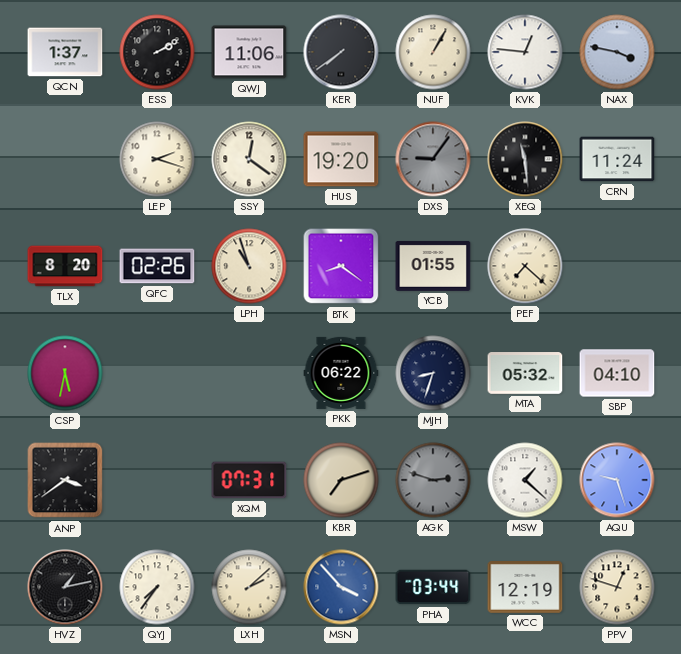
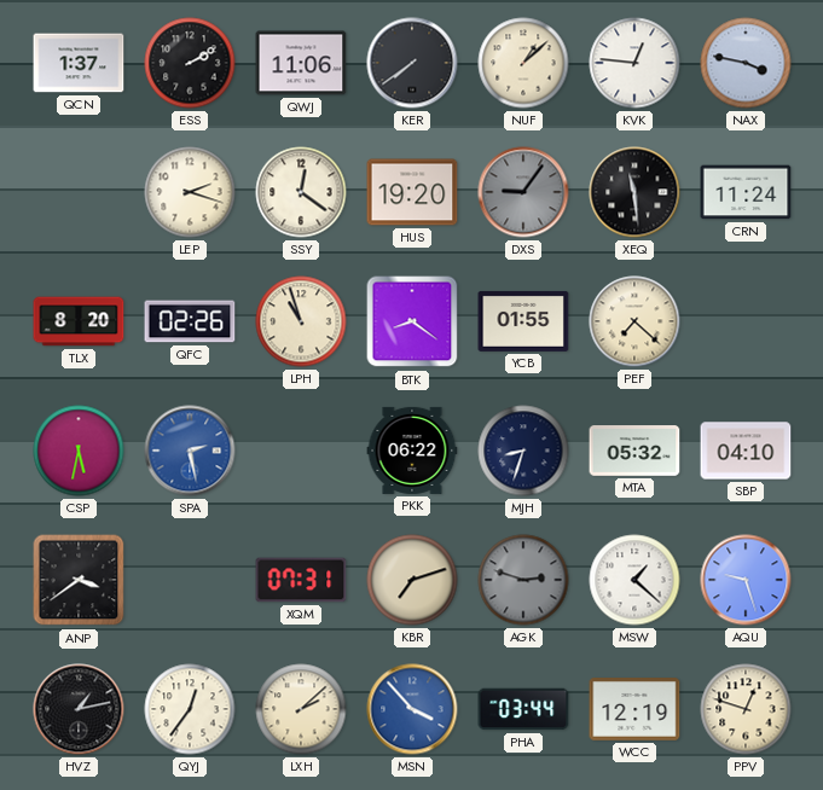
NUF: 1:05 -> 1:08
SPA: none -> 2:28
QYJ: 7:36 -> 12:36
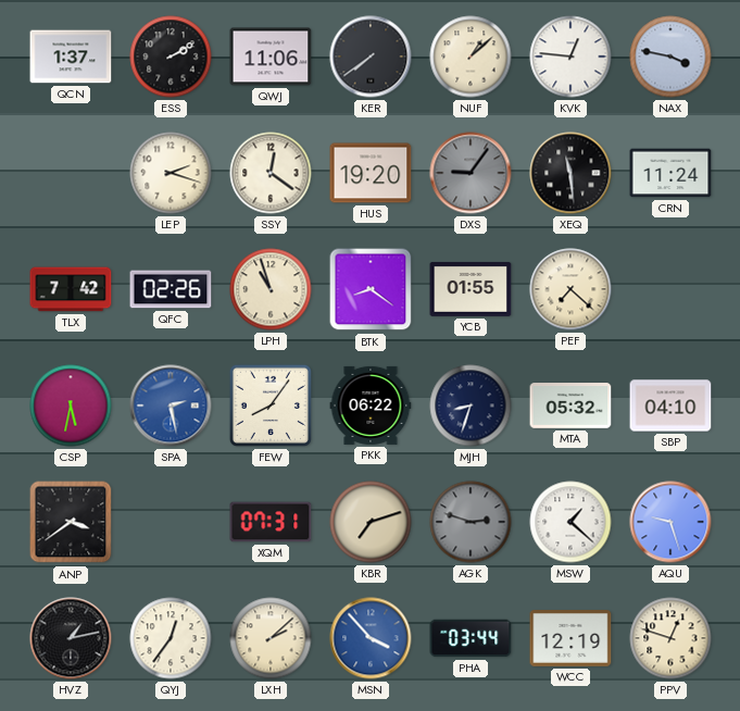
TLX: 8:20 -> 7:42
FEW: none -> 8:06
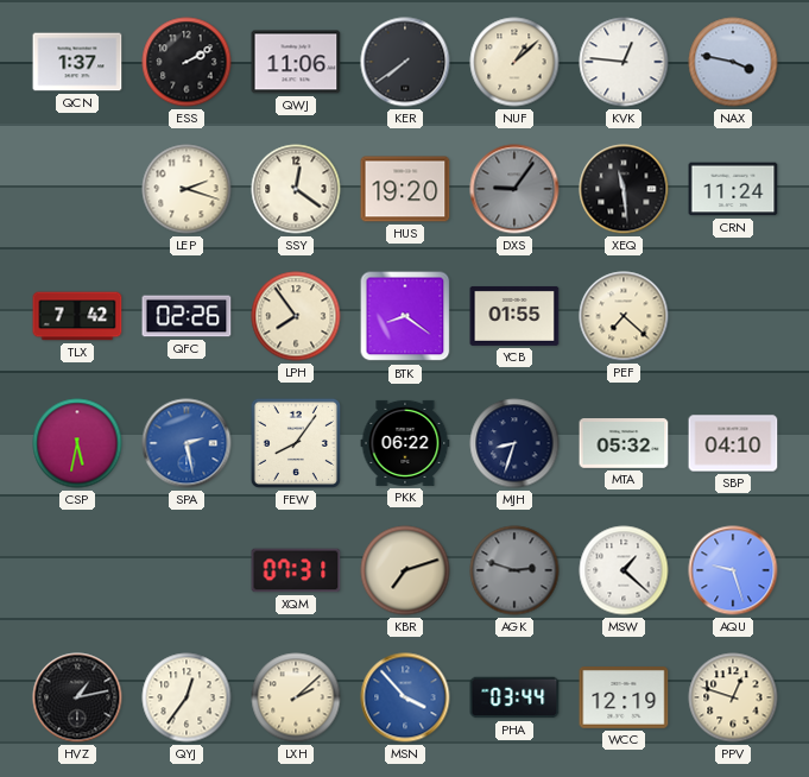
LPH: 10:57 -> 7:54
ANP: 3:39 -> none
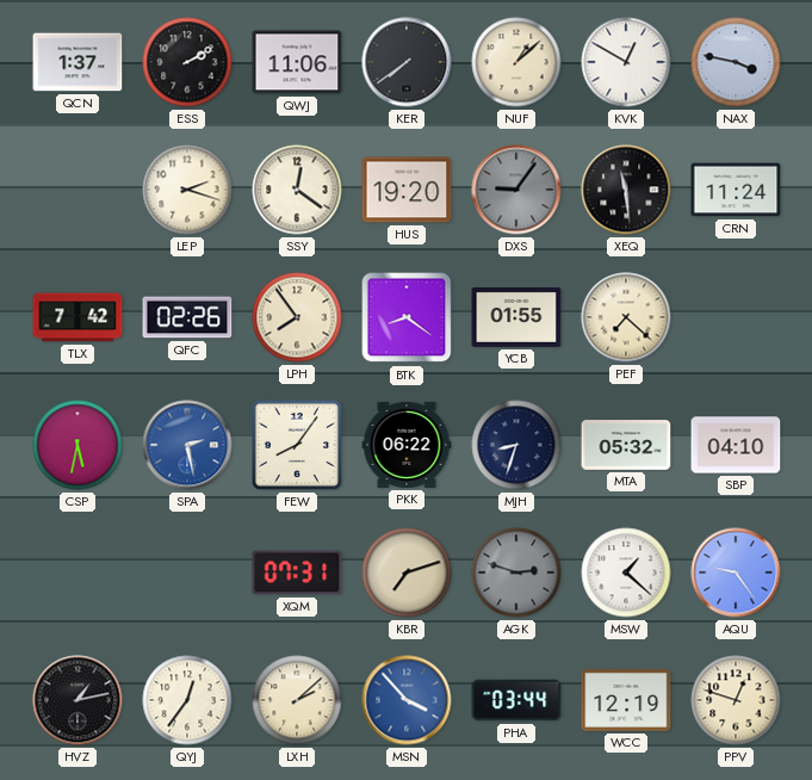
KVK: 12:46 -> 12:50
AQU: 9:27 -> 9:24
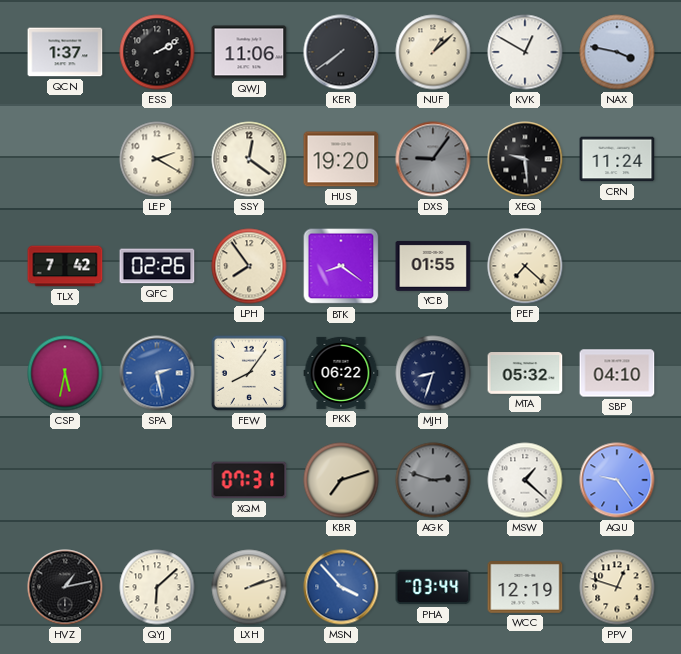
LEP: 2:18 -> 2:20
XEQ: 11:29 -> 9:29
QYJ: 12:36 -> 6:08
LXH: 2:08 -> 2:12
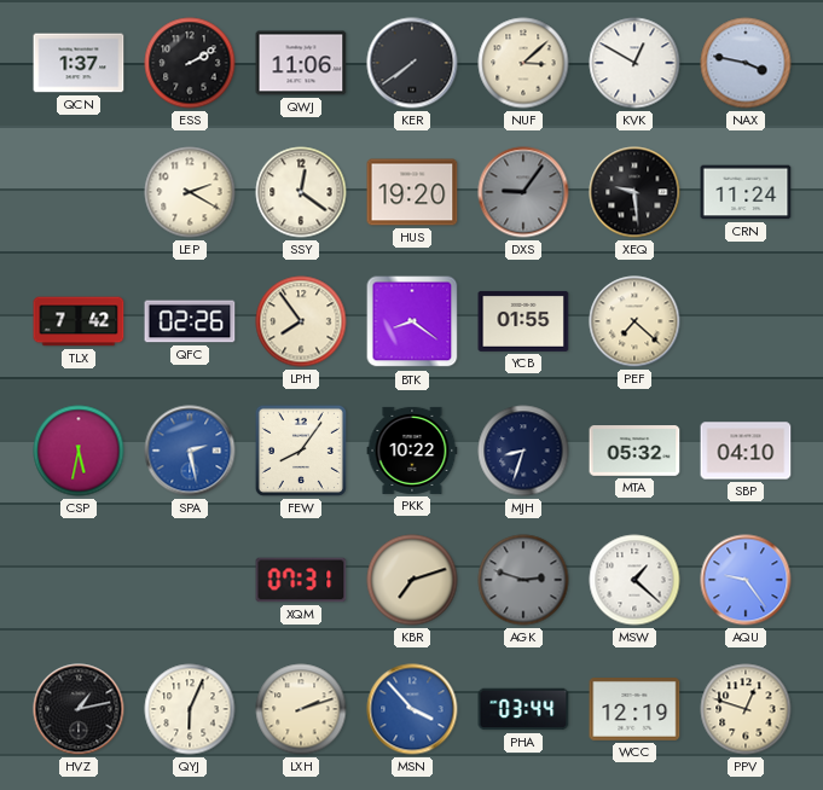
NUF: 1:08 -> 3:08
PKK: 06:22 -> 10:22
QYJ: 6:08 -> 6:04
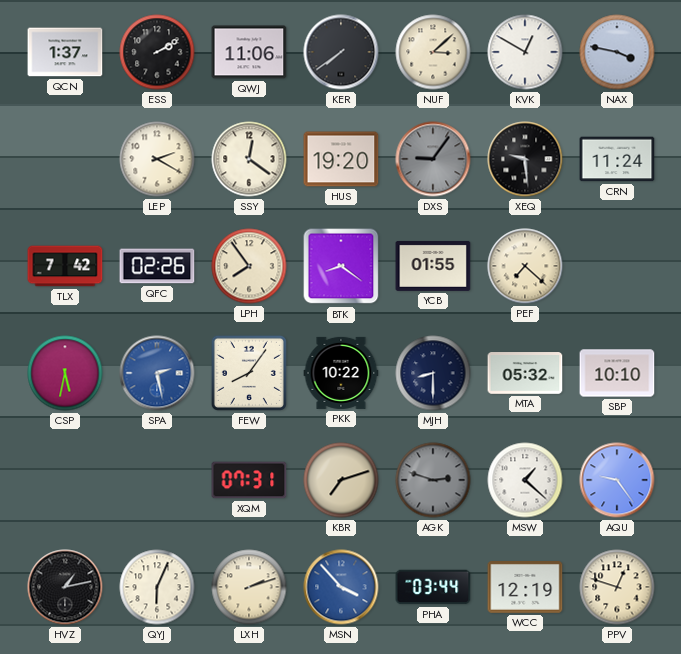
MJH: 8:33 -> 8:30
SBP: 04:10 -> 10:10
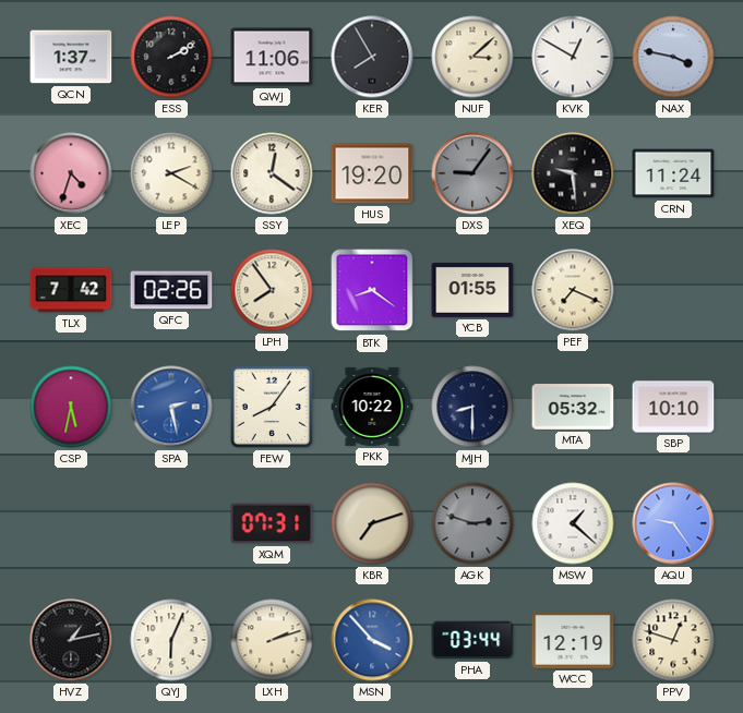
KER: 7:39 -> 7:55
XEC: none -> 4:33
PEF: 7:22 -> 7:19
